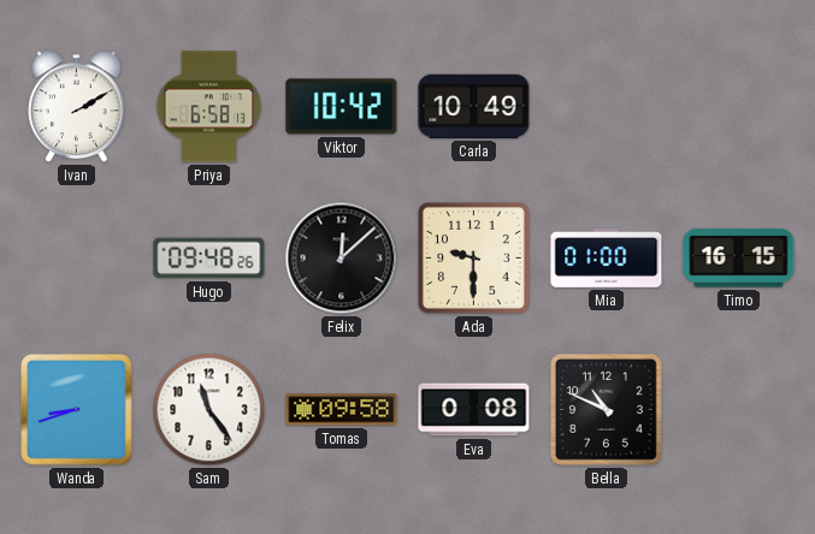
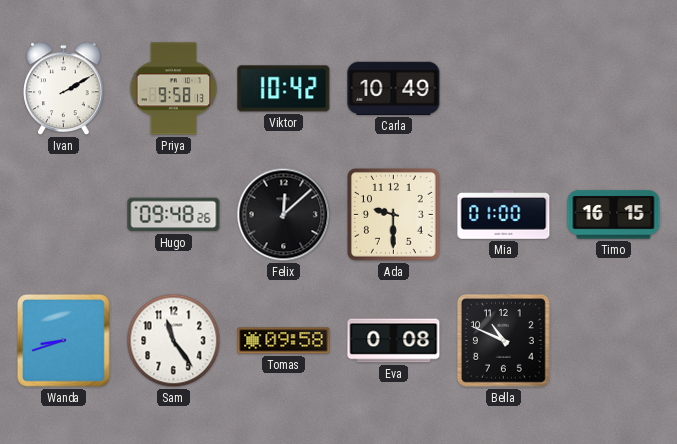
Priya: 6:58 -> 9:58
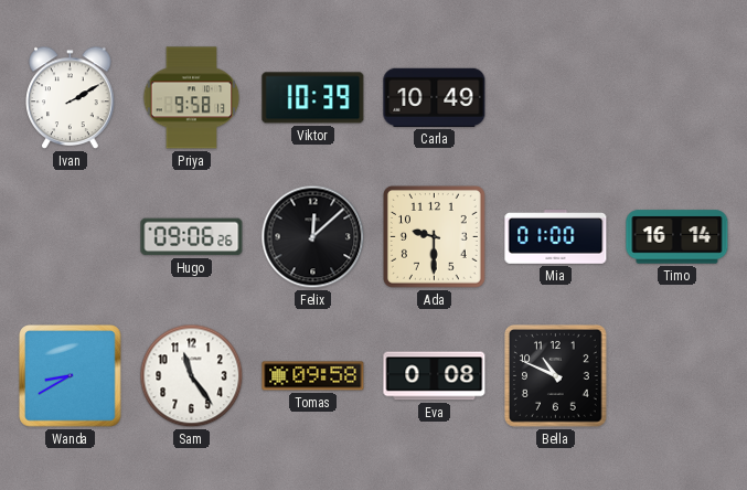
Viktor: 10:42 -> 10:39
Hugo: 09:48 -> 09:06
Timo: 16:15 -> 16:14
Wanda: 8:42 -> 8:40
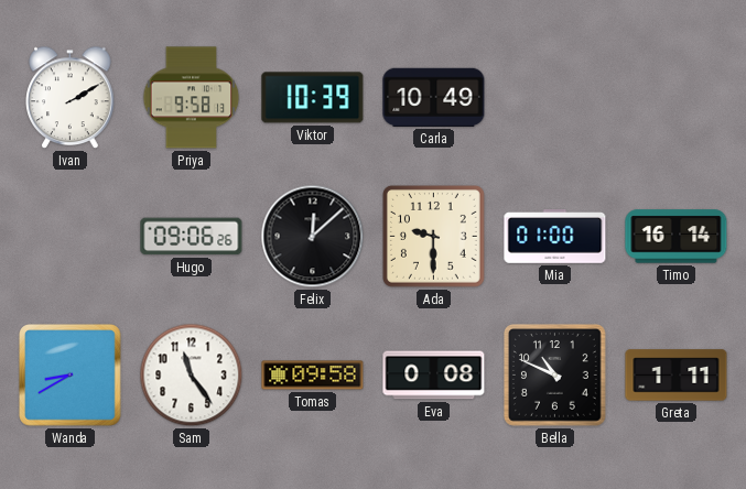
Greta: none -> 1:11
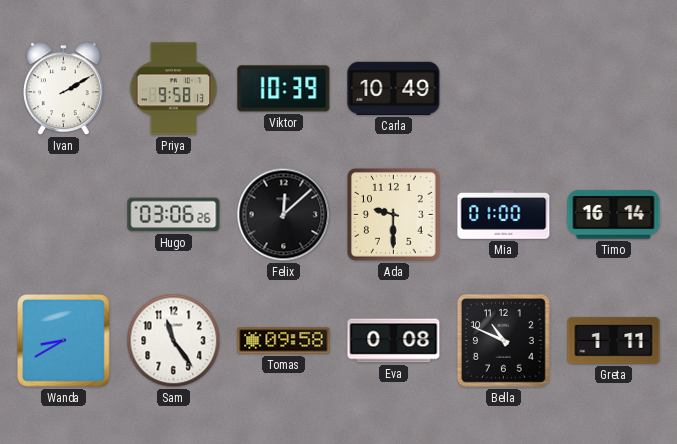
Hugo: 09:06 -> 03:06
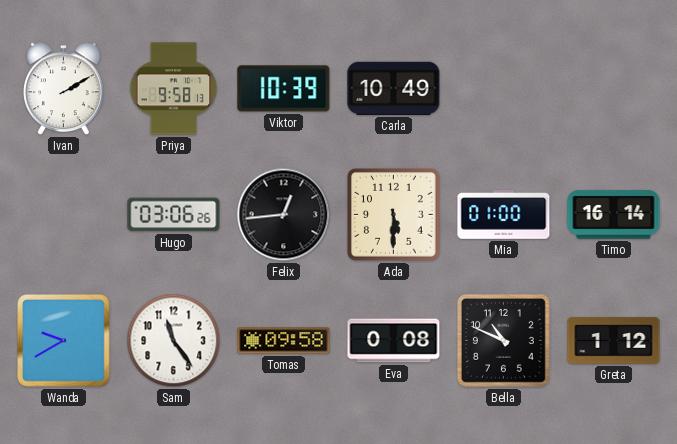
Felix: 12:08 -> 12:44
Ada: 9:30 -> 5:30
Wanda: 8:40 -> 9:40
Greta: 1:11 -> 1:12
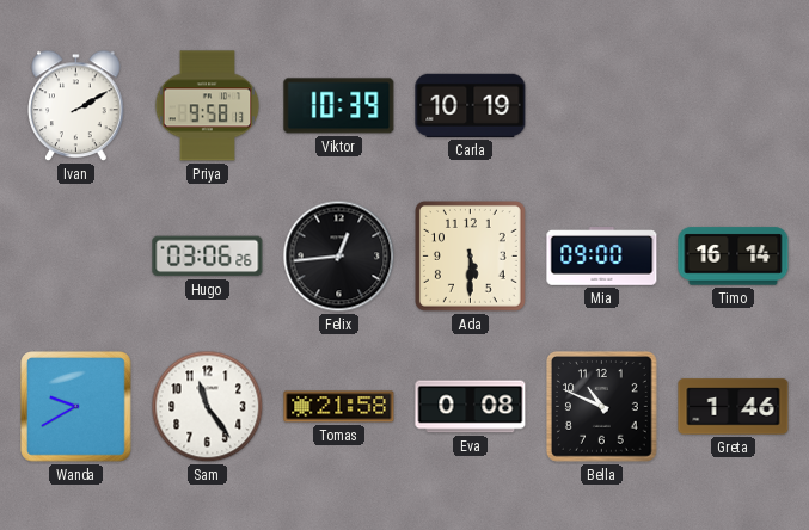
Carla: 10:49 -> 10:19
Mia: 01:00 -> 09:00
Tomas: 09:58 -> 21:58
Greta: 1:12 -> 1:46
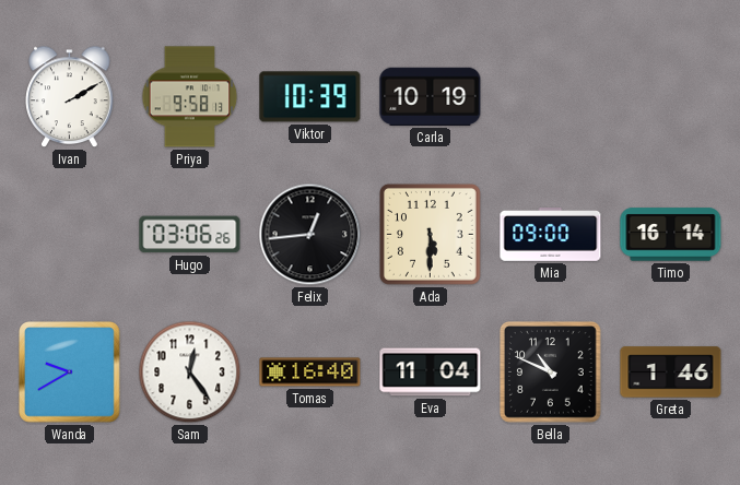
Sam: 11:24 -> 12:24
Tomas: 21:58 -> 16:40
Eva: 0:08 -> 11:04
